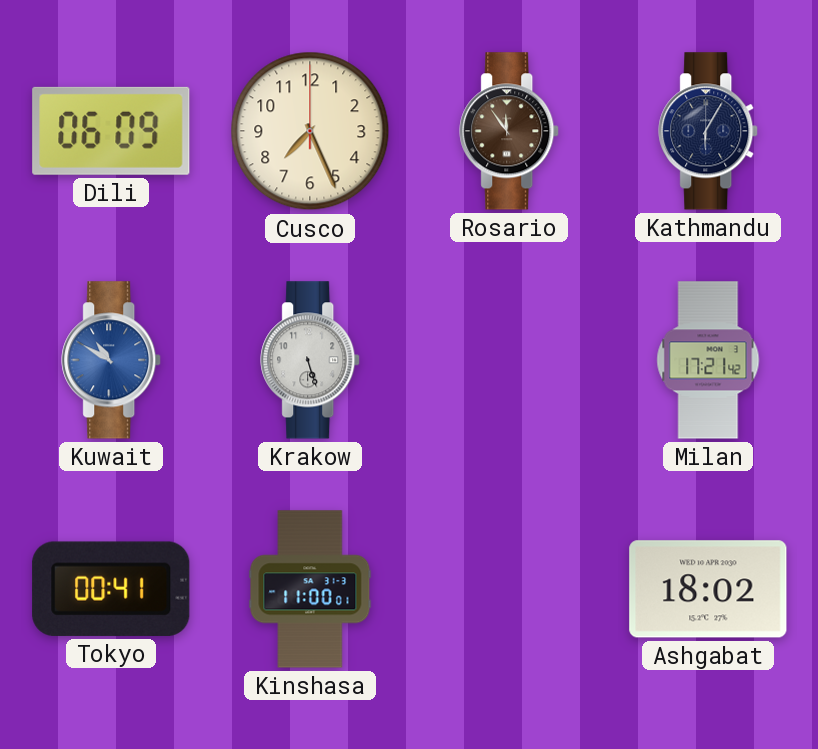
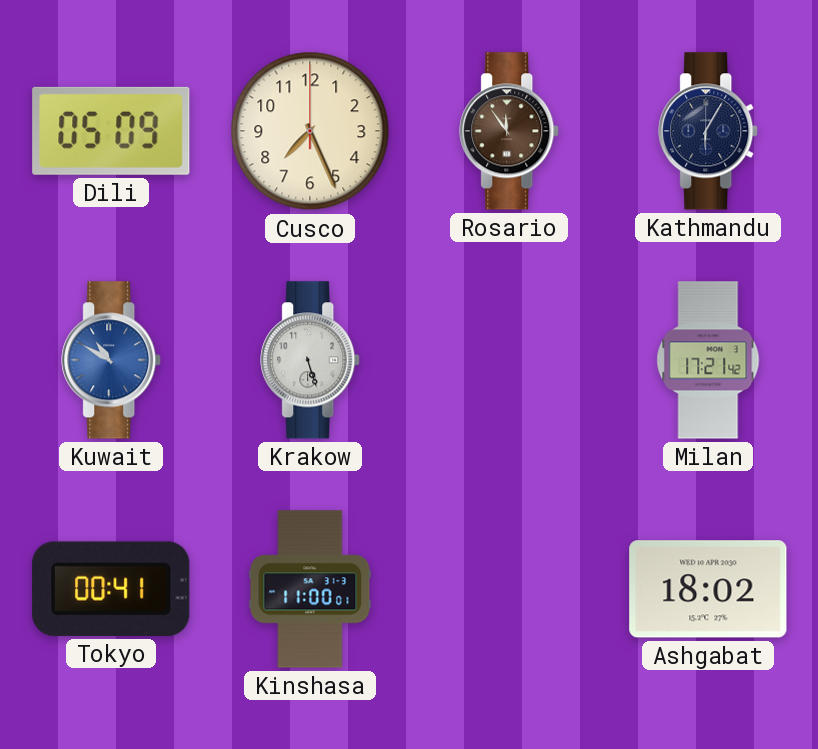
Dili: 06:09 -> 05:09
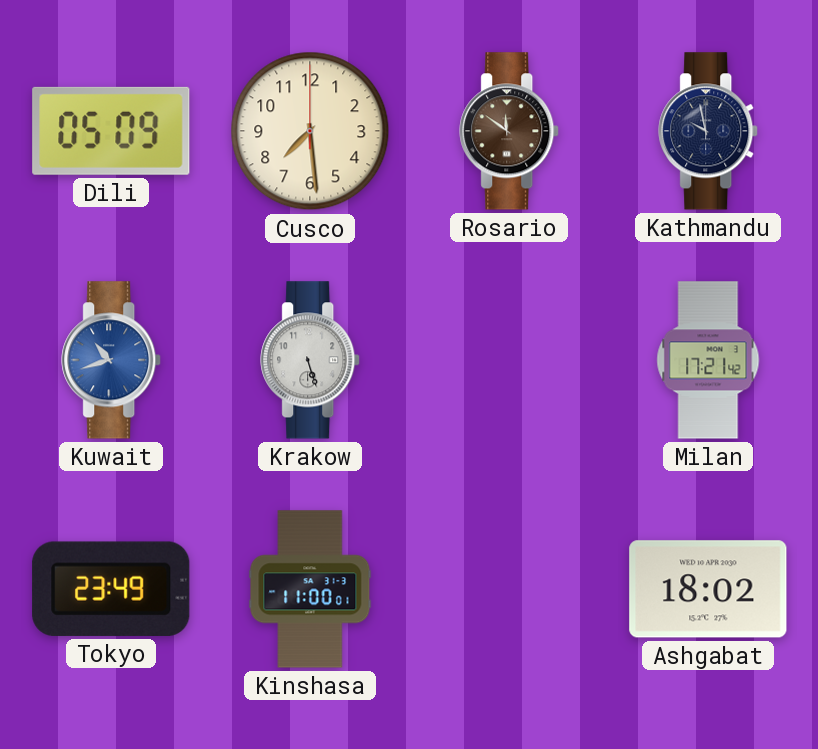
Cusco: 7:26 -> 7:29
Rosario: 11:54 -> 11:51
Kathmandu: 6:05 -> 9:58
Kuwait: 10:50 -> 10:42
Tokyo: 00:41 -> 23:49
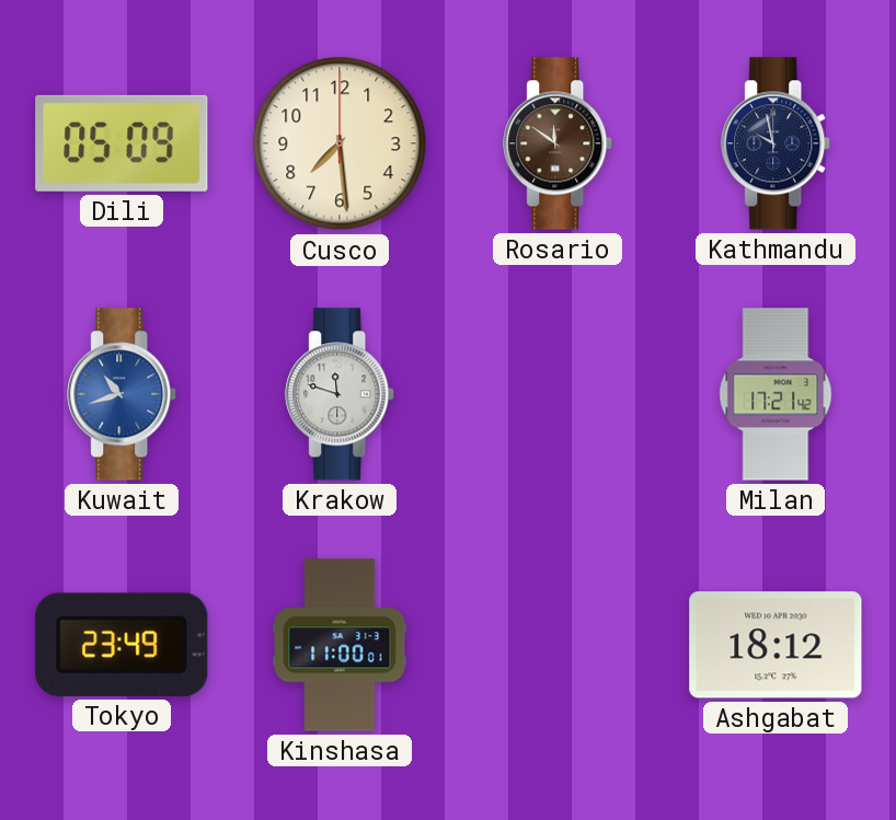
Krakow: 5:27 -> 11:48
Ashgabat: 18:02 -> 18:12
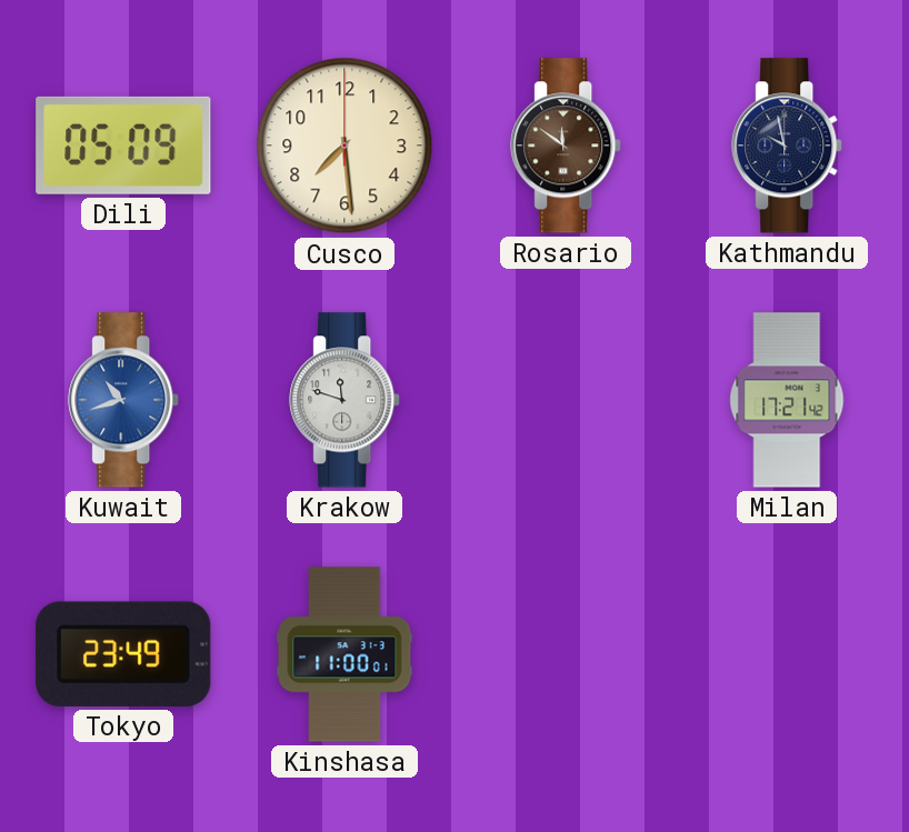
Ashgabat: 18:12 -> none
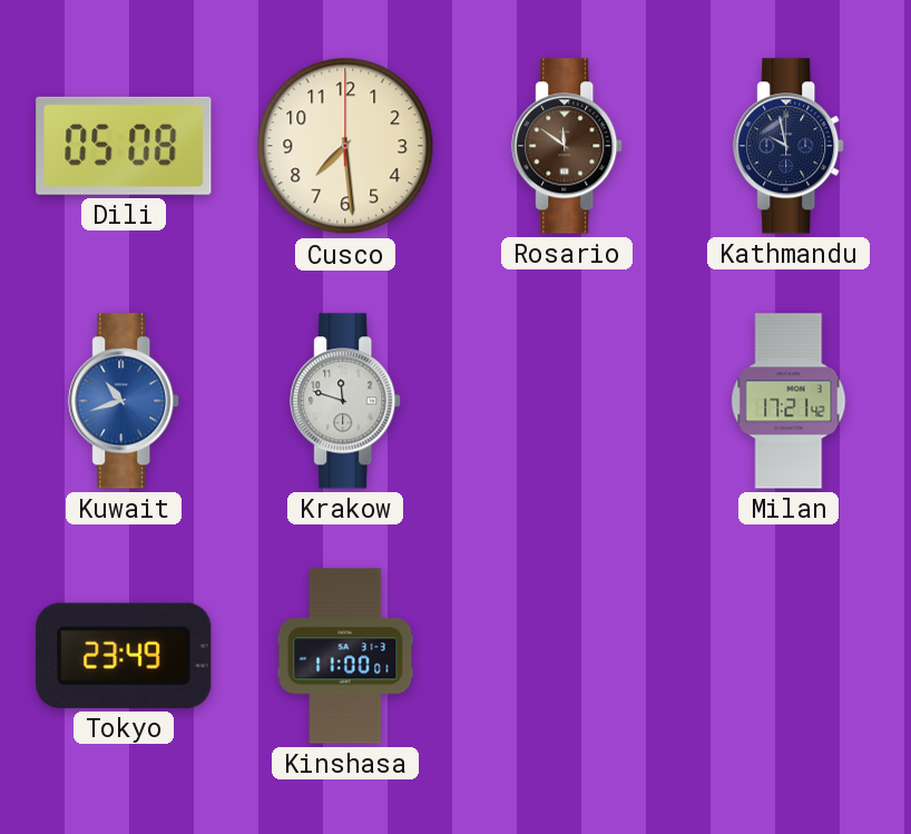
Dili: 05:09 -> 05:08
